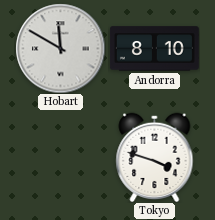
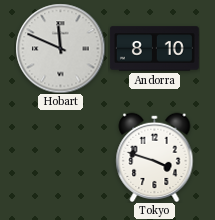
Hobart: 11:50 -> 11:49
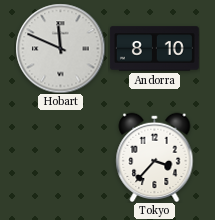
Tokyo: 3:48 -> 3:37
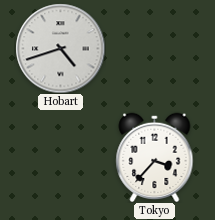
Hobart: 11:49 -> 4:42
Andorra: 8:10 -> none
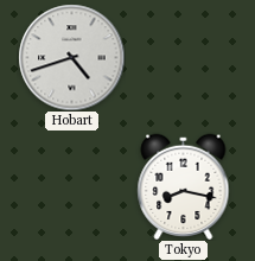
Tokyo: 3:37 -> 8:17
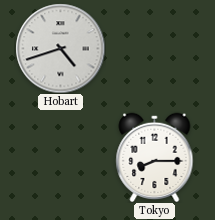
Tokyo: 8:17 -> 8:15
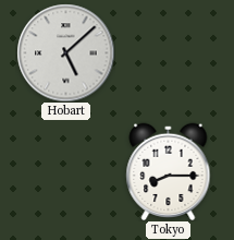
Hobart: 4:42 -> 5:08
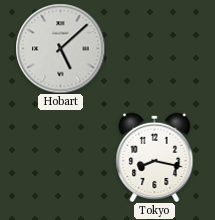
Tokyo: 8:15 -> 8:17
